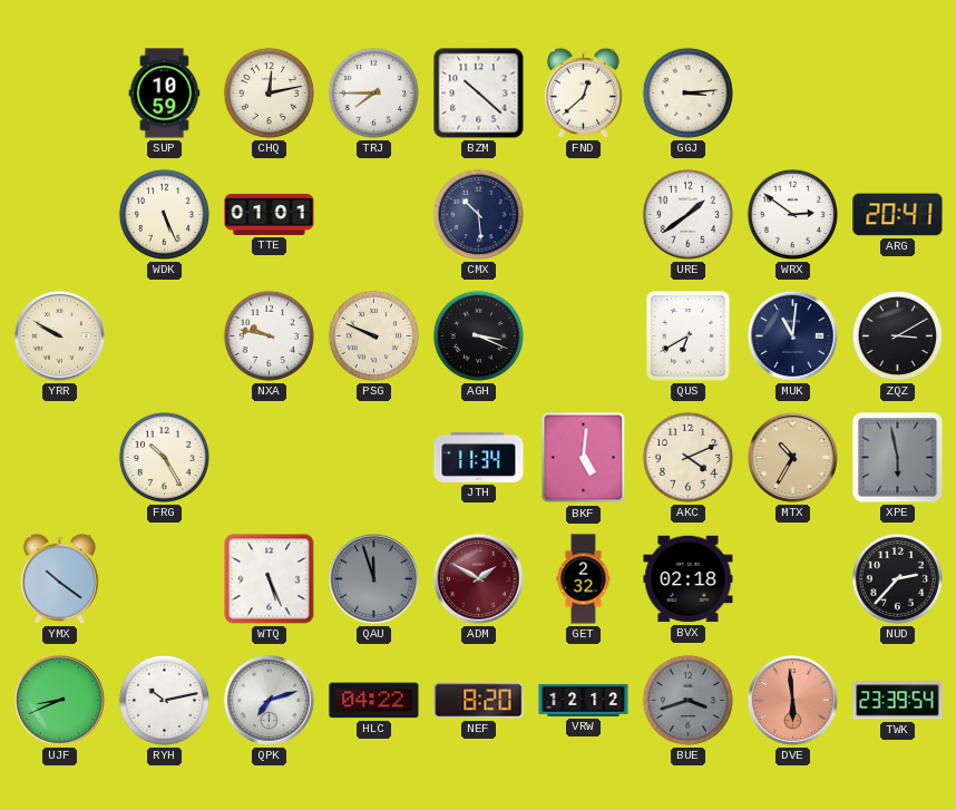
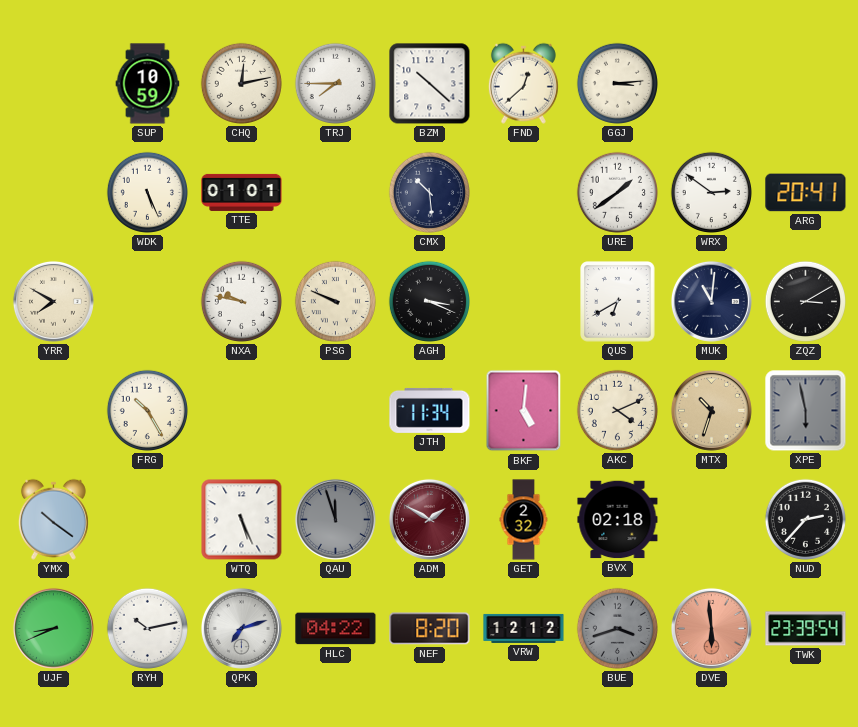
YRR: 9:50 -> 7:50
MTX: 10:35 -> 10:33
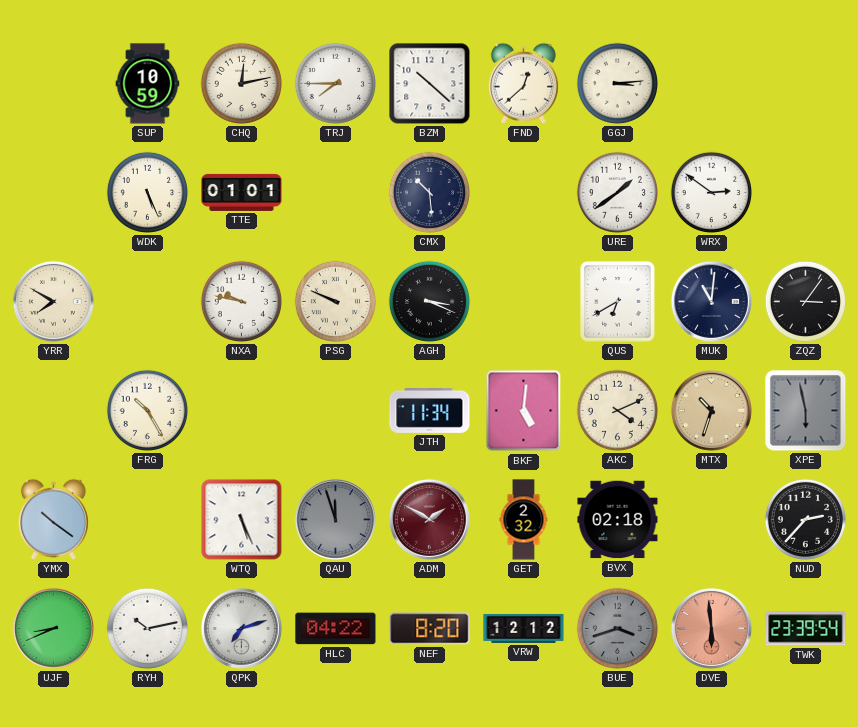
ARG: 20:41 -> none
ZQZ: 3:10 -> 3:06
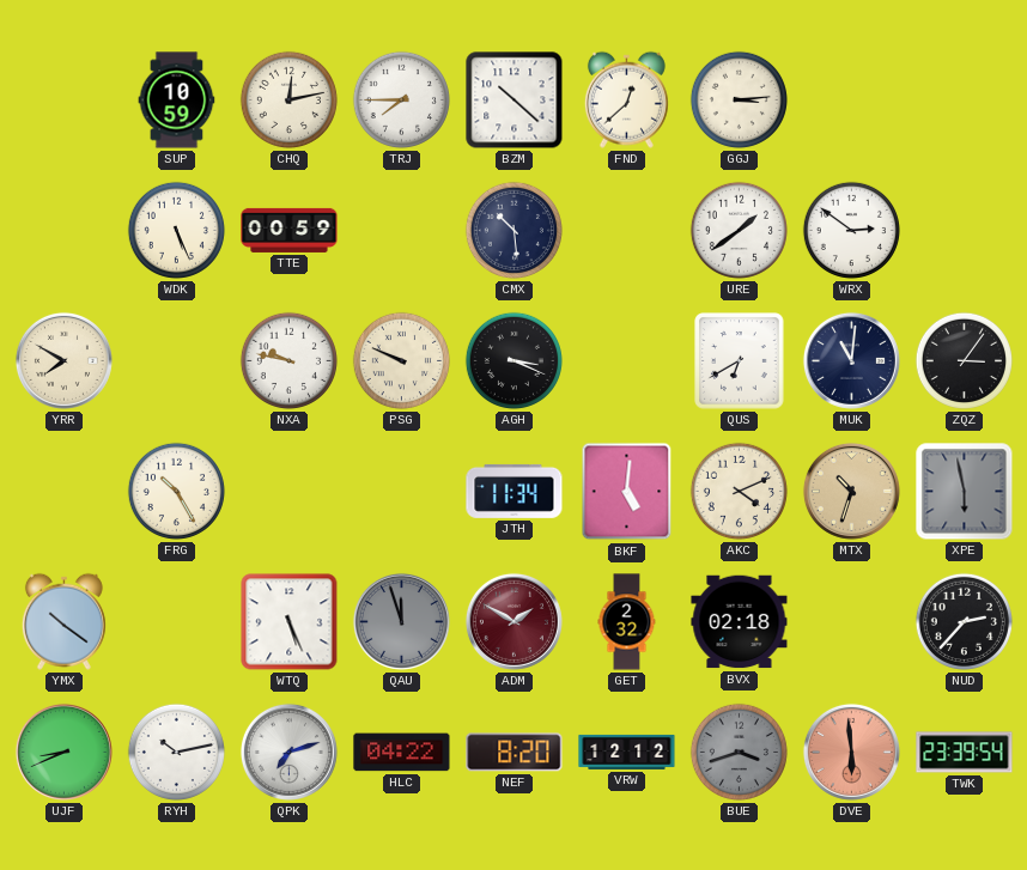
TTE: 01:01 -> 00:59
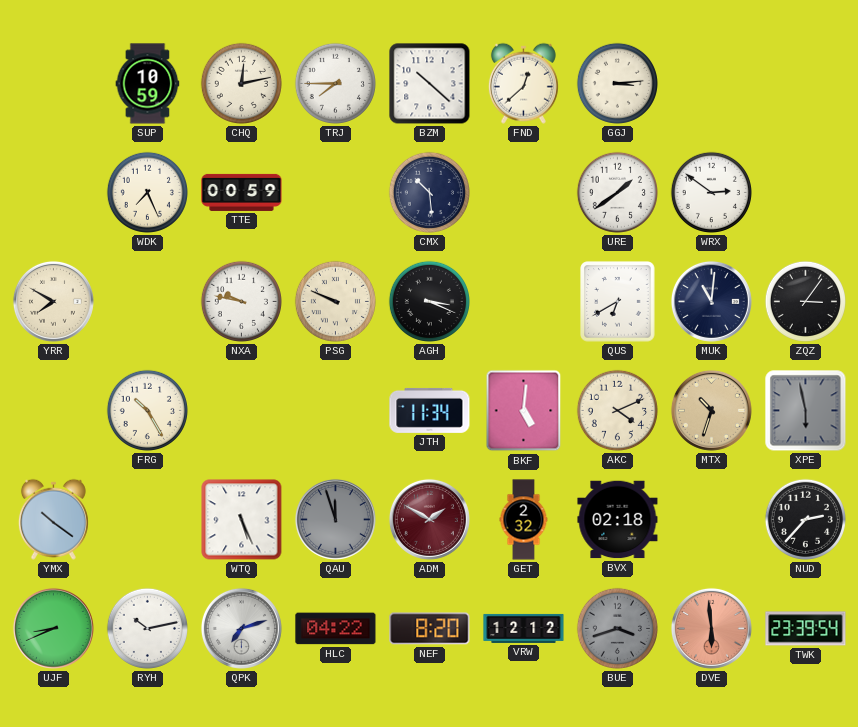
WDK: 5:26 -> 7:26
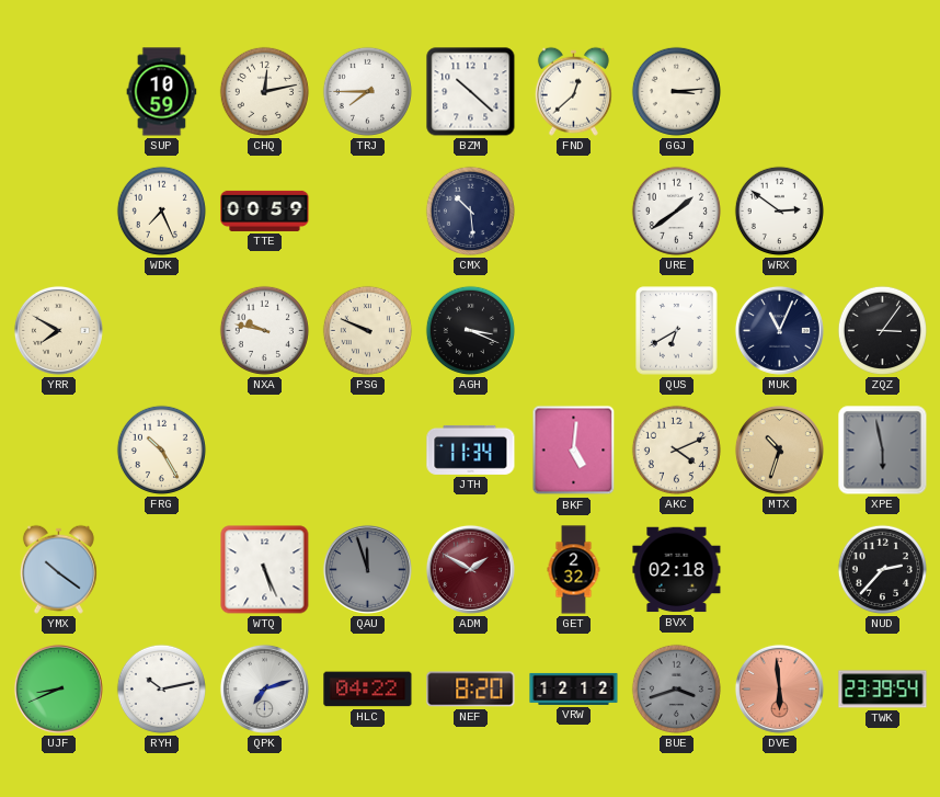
MUK: 11:01 -> 11:04
